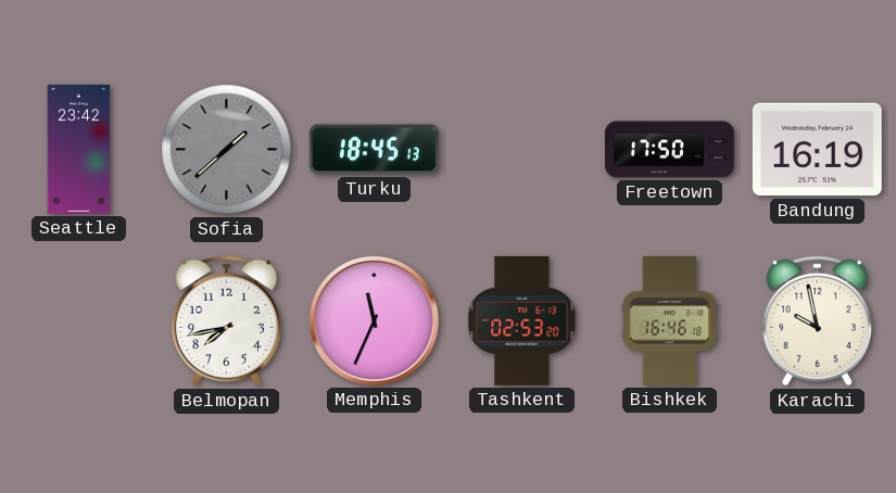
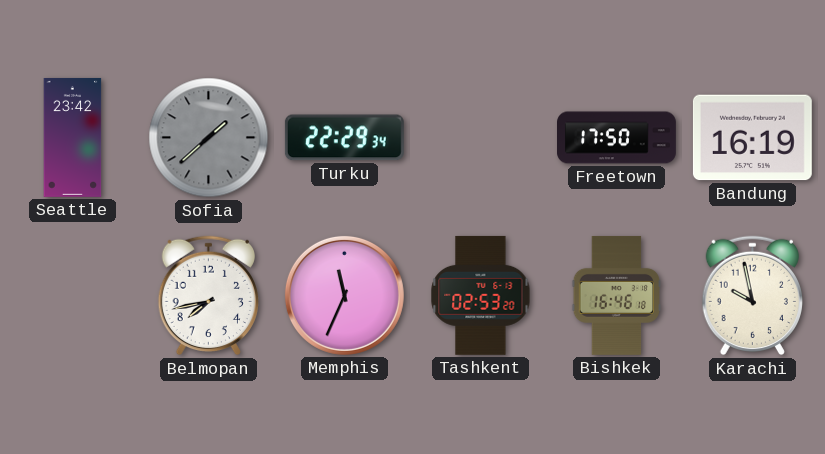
Turku: 18:45 -> 22:29
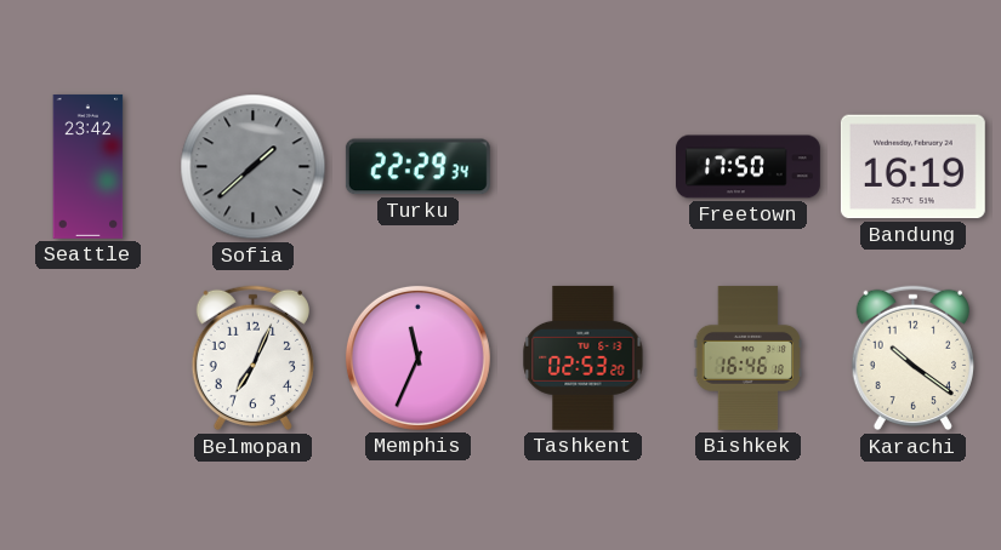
Belmopan: 7:43 -> 7:04
Karachi: 9:58 -> 10:21
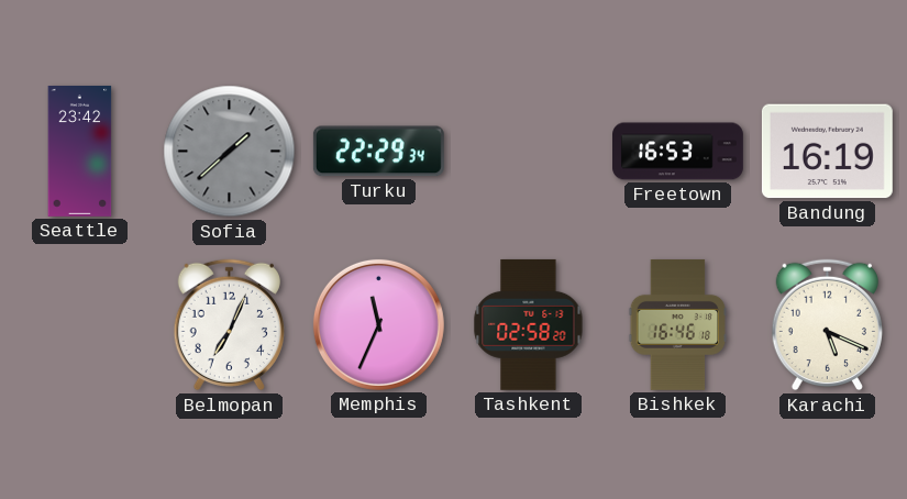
Freetown: 17:50 -> 16:53
Tashkent: 02:53 -> 02:58
Karachi: 10:21 -> 5:19
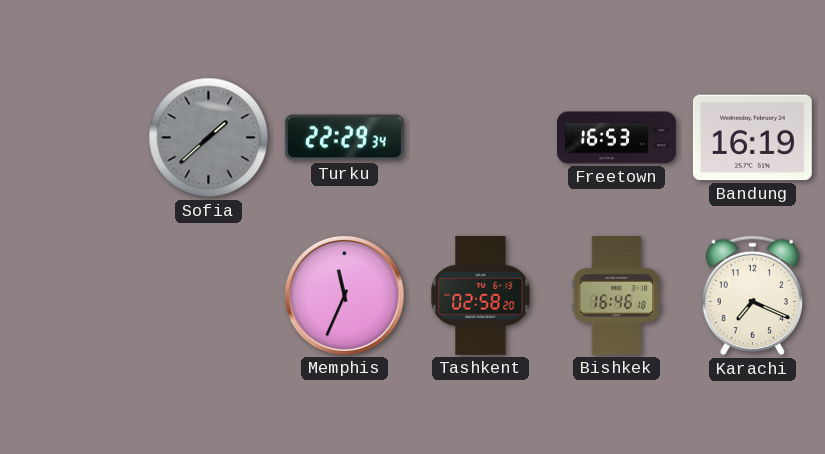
Seattle: 23:42 -> none
Belmopan: 7:04 -> none
Karachi: 5:19 -> 7:19
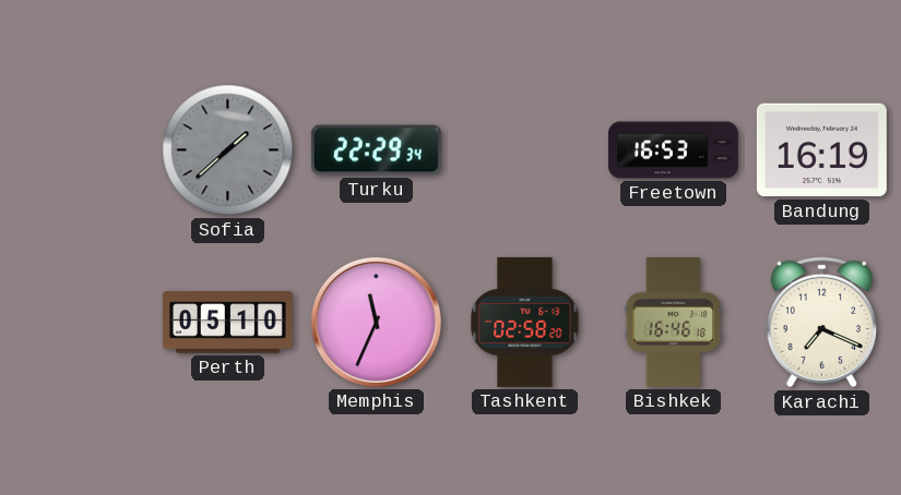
Perth: none -> 05:10
